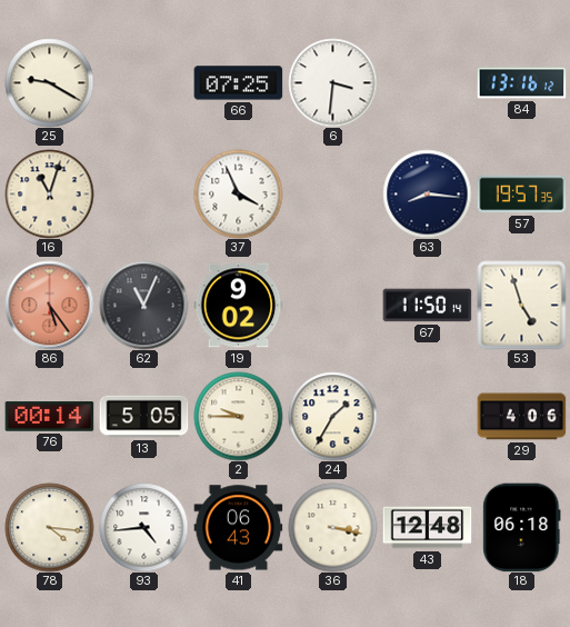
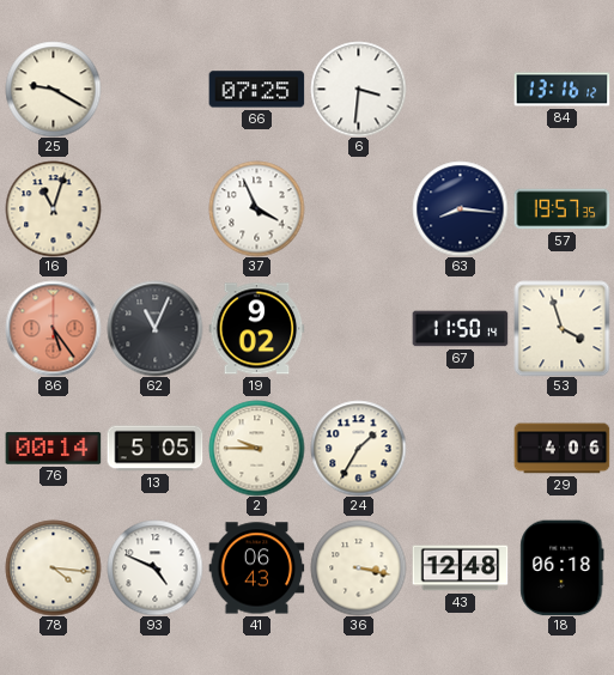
53: 4:57 -> 3:57
93: 4:44 -> 4:49
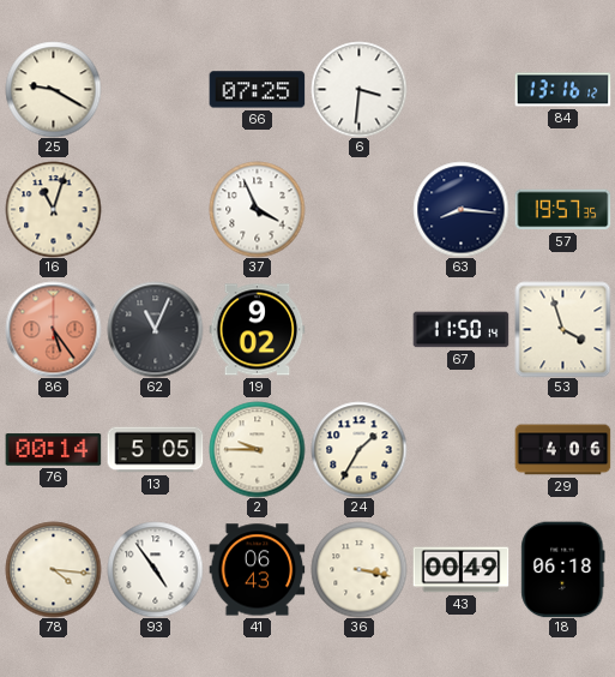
93: 4:49 -> 4:54
43: 12:48 -> 00:49
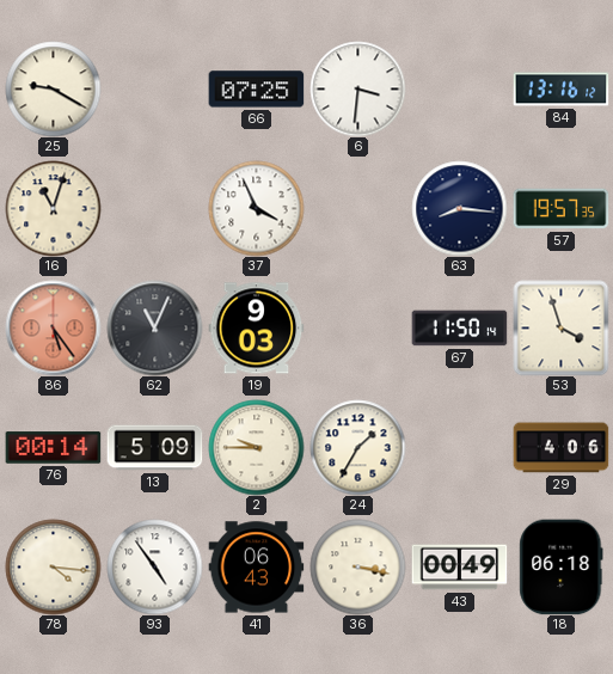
19: 9:02 -> 9:03
13: 5:05 -> 5:09
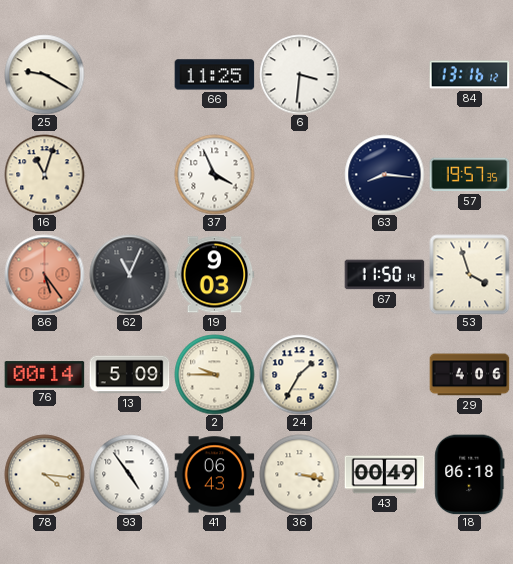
66: 07:25 -> 11:25
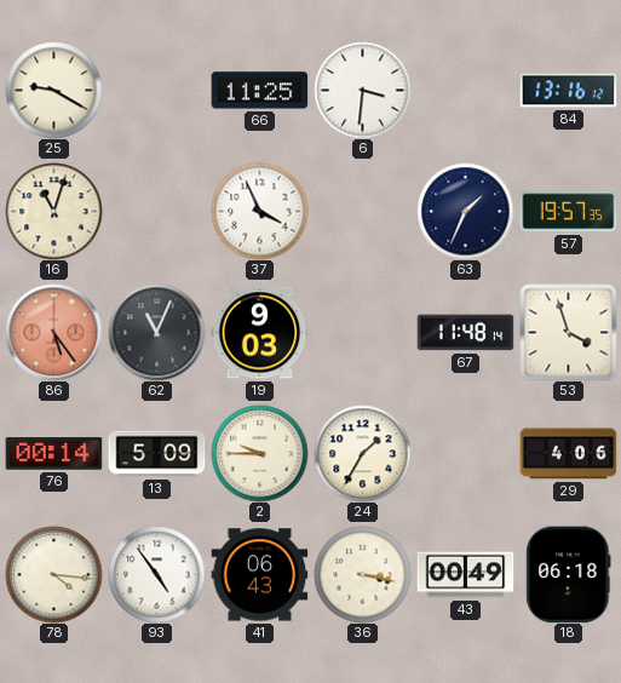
63: 8:16 -> 1:34
67: 11:50 -> 11:48
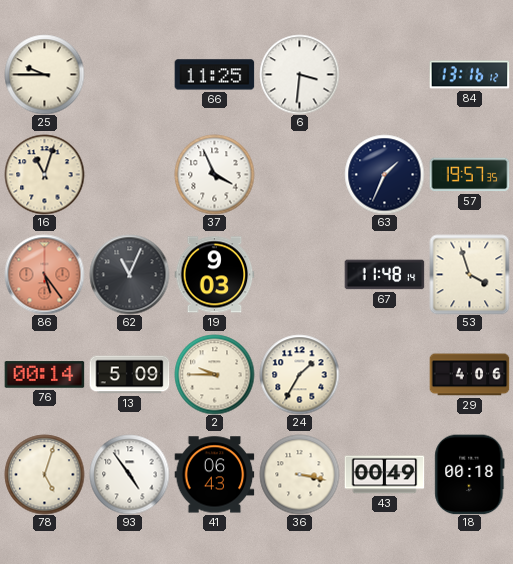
25: 9:20 -> 9:45
78: 4:16 -> 5:03
18: 06:18 -> 00:18
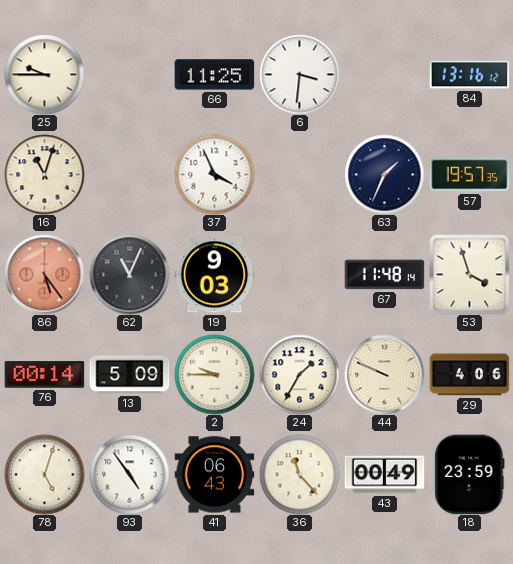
44: none -> 9:49
36: 3:17 -> 11:23
18: 00:18 -> 23:59
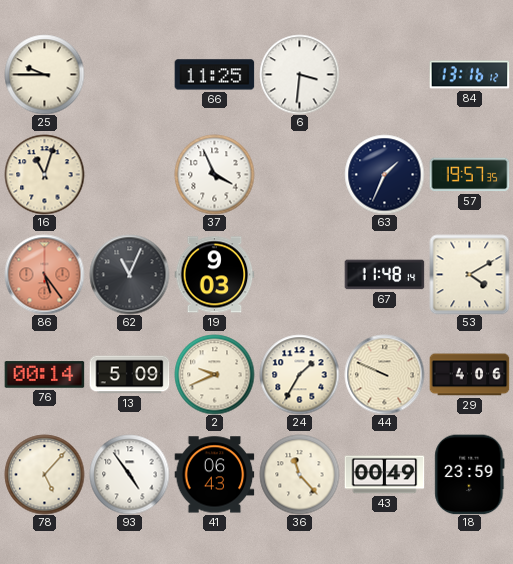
53: 3:57 -> 4:10
2: 9:45 -> 9:41
78: 5:03 -> 5:07
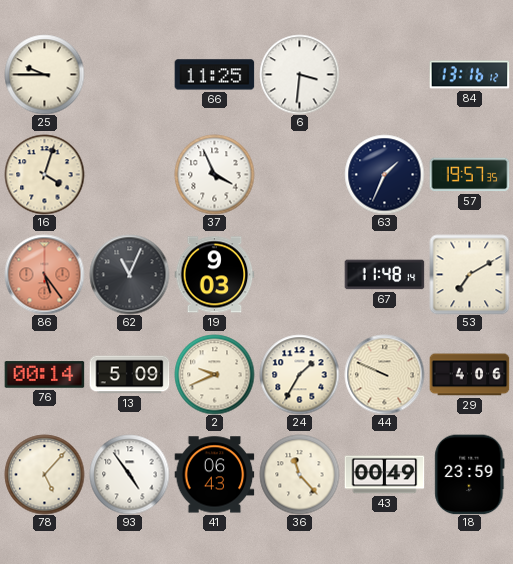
16: 11:03 -> 4:03
53: 4:10 -> 7:10
